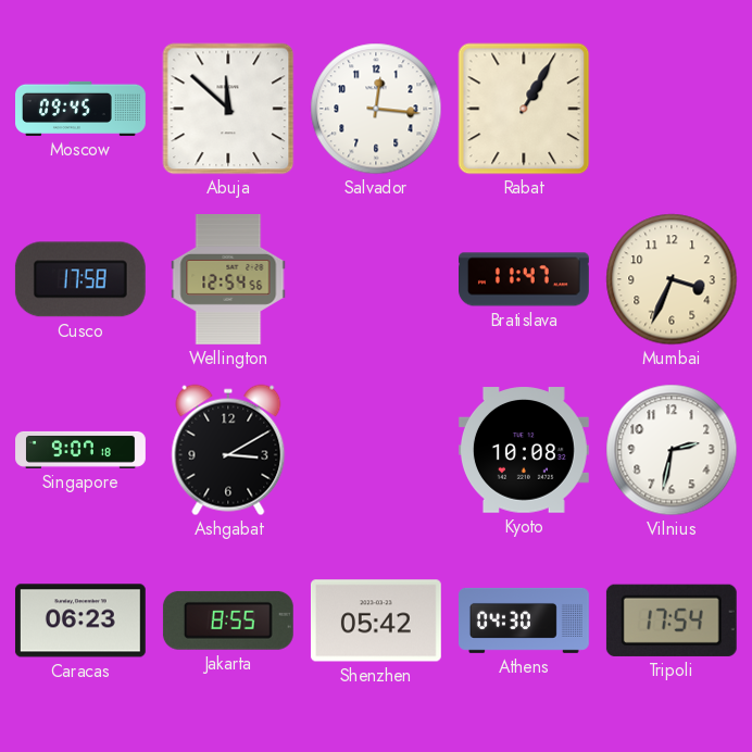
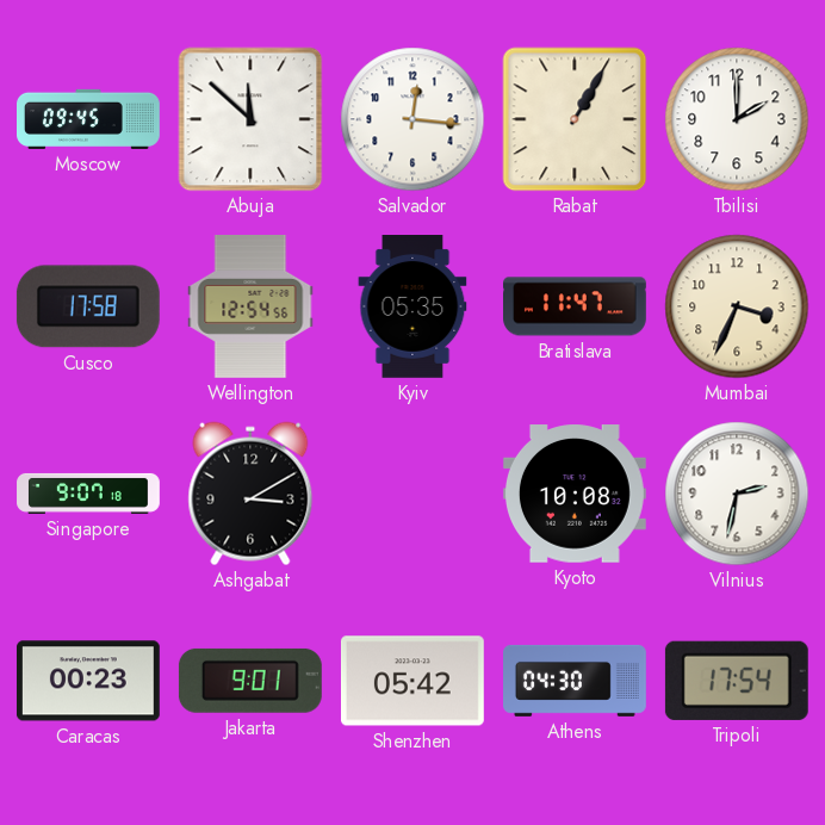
Tbilisi: none -> 2:00
Kyiv: none -> 05:35
Caracas: 06:23 -> 00:23
Jakarta: 8:55 -> 9:01
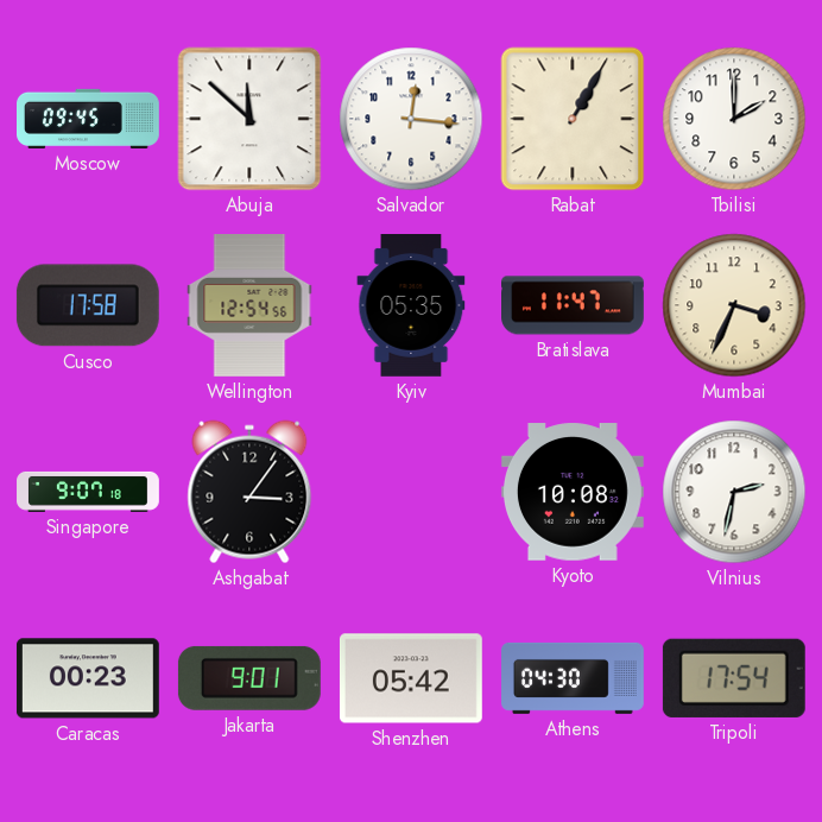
Ashgabat: 3:10 -> 3:06
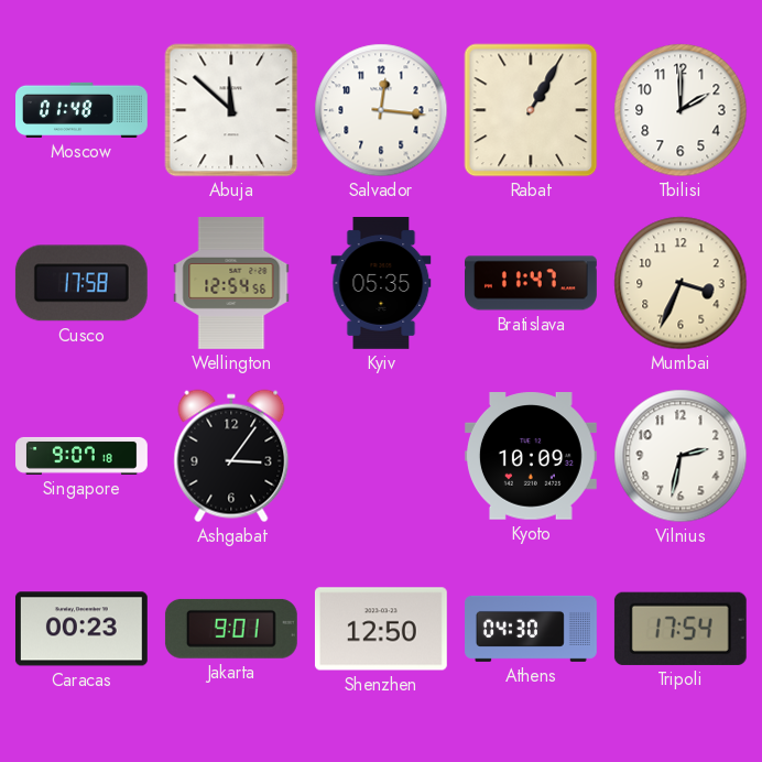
Moscow: 09:45 -> 01:48
Kyoto: 10:08 -> 10:09
Shenzhen: 05:42 -> 12:50
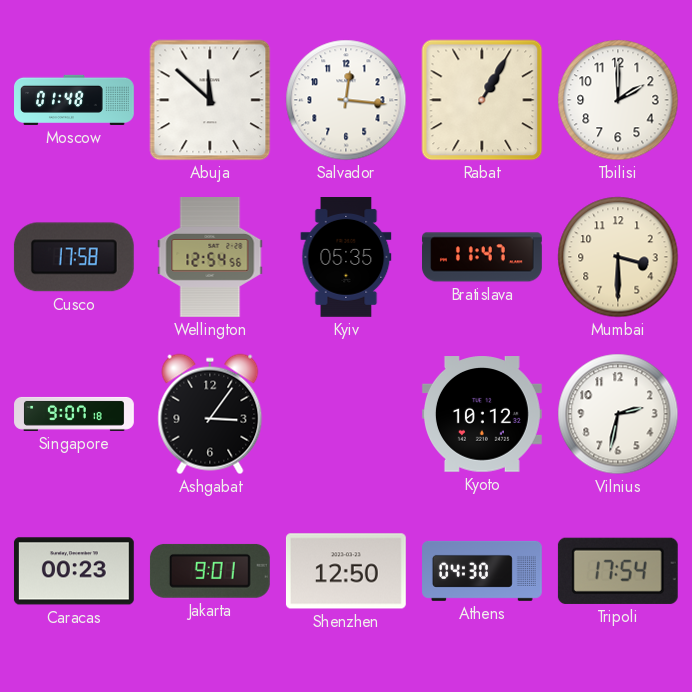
Mumbai: 3:34 -> 3:30
Kyoto: 10:09 -> 10:12
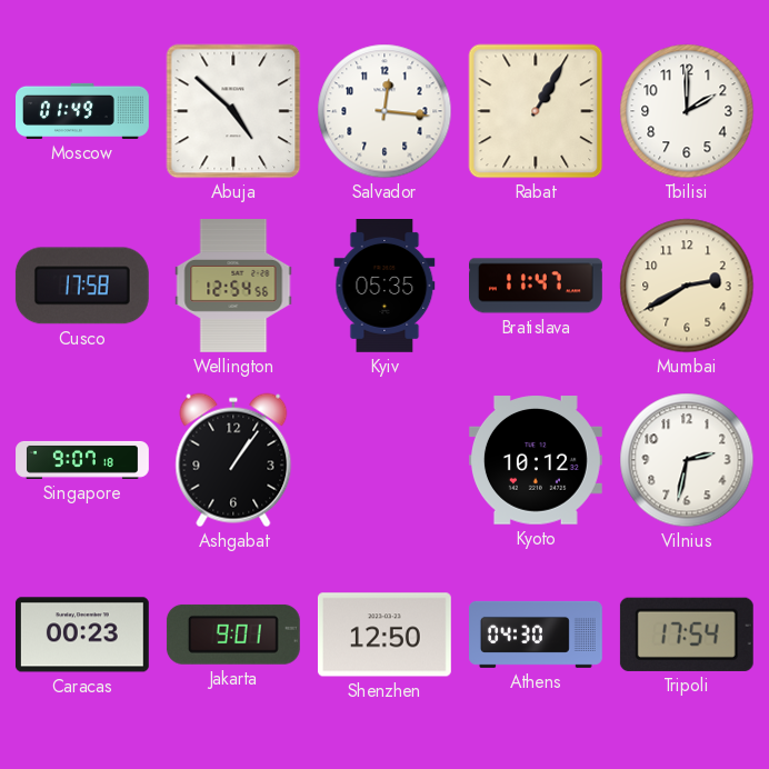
Moscow: 01:48 -> 01:49
Abuja: 11:52 -> 4:52
Mumbai: 3:30 -> 2:40
Ashgabat: 3:06 -> 1:06
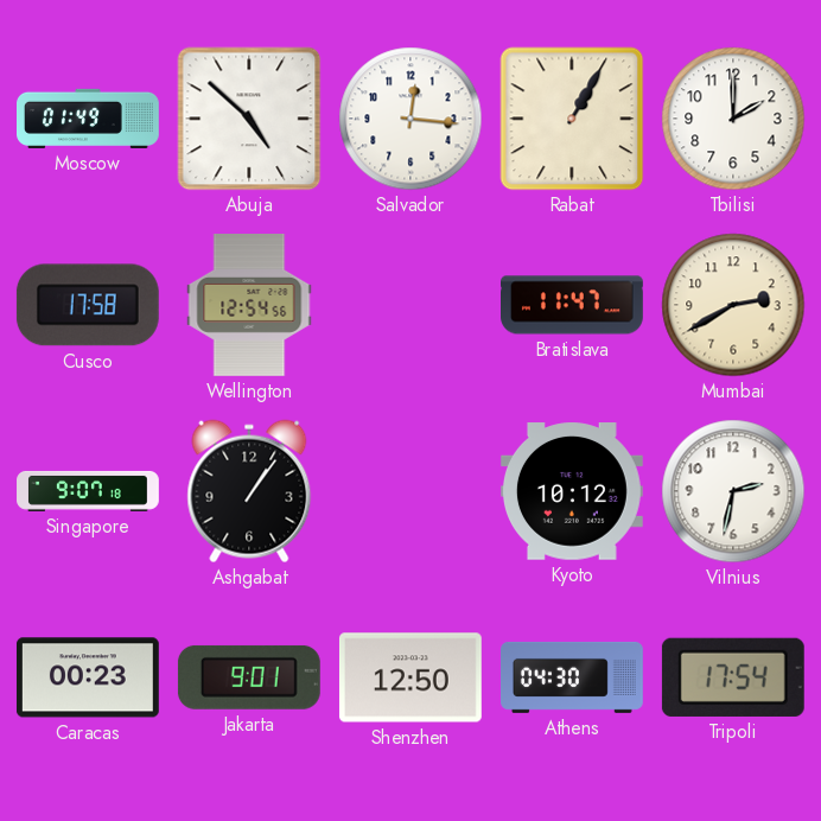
Kyiv: 05:35 -> none
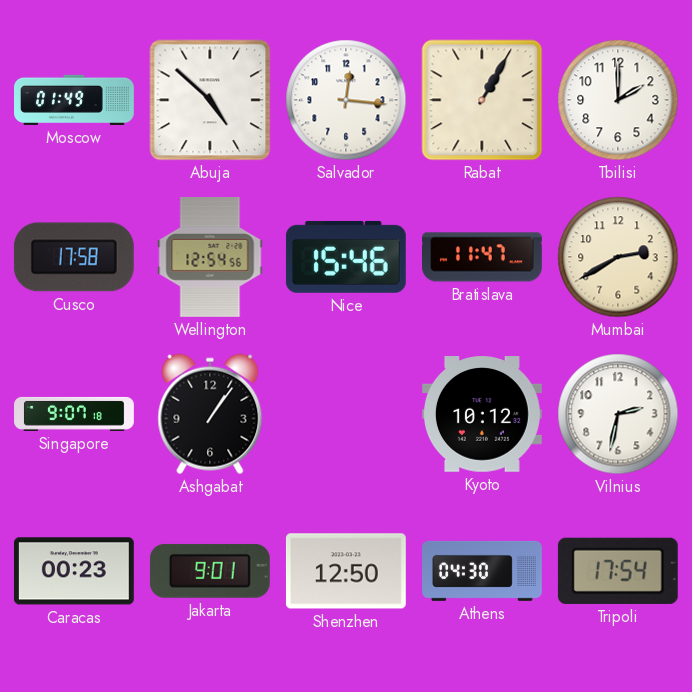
Nice: none -> 15:46
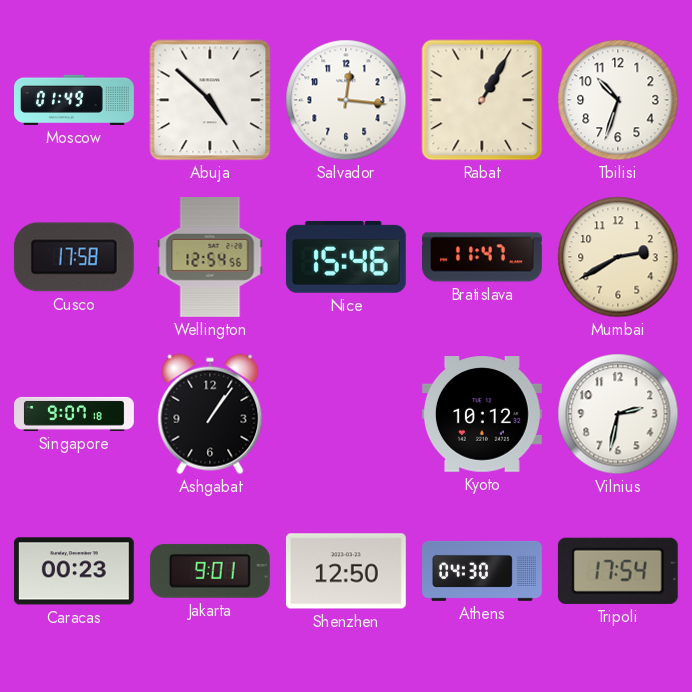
Tbilisi: 2:00 -> 10:33
